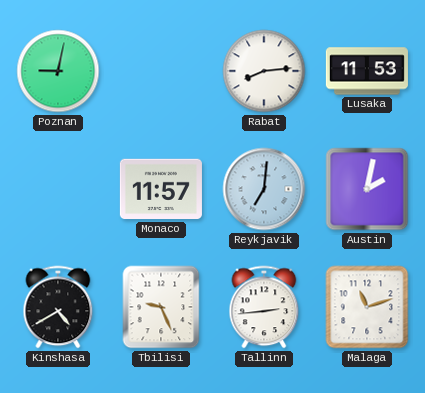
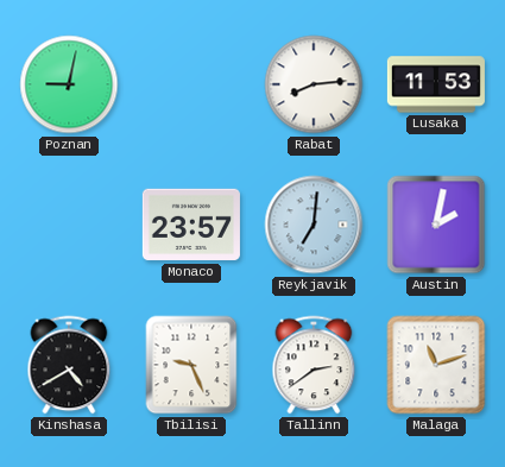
Monaco: 11:57 -> 23:57
Tallinn: 2:44 -> 2:39
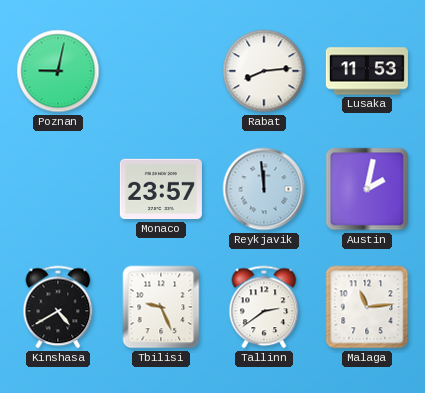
Reykjavik: 7:01 -> 11:59
Malaga: 11:12 -> 11:14
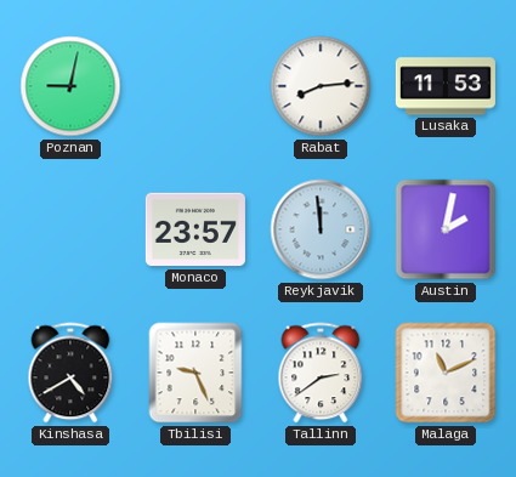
Malaga: 11:14 -> 11:11
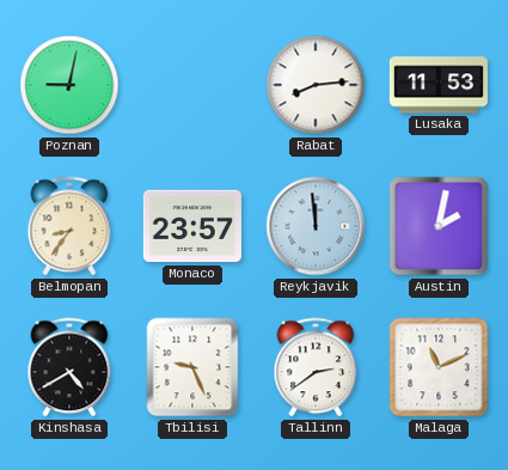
Belmopan: none -> 8:36
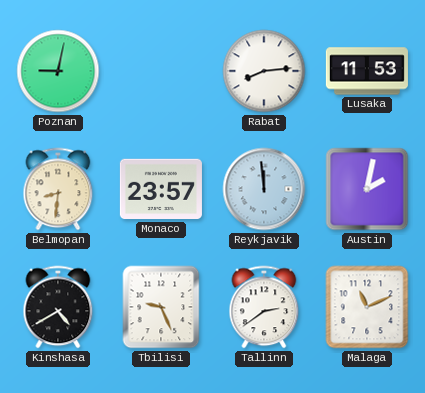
Belmopan: 8:36 -> 8:31
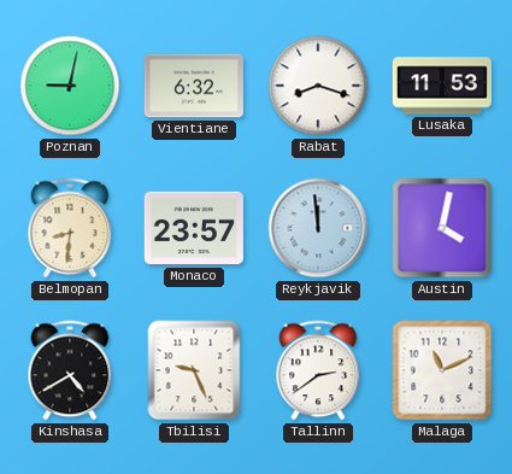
Vientiane: none -> 6:32
Rabat: 8:14 -> 8:18
Austin: 2:02 -> 4:02
